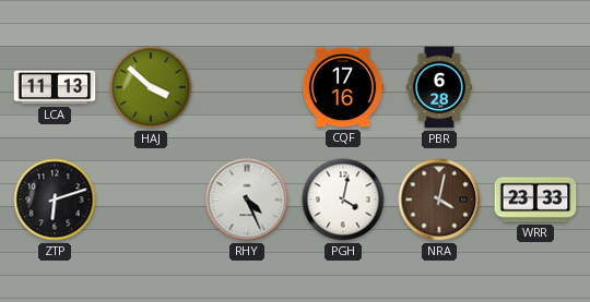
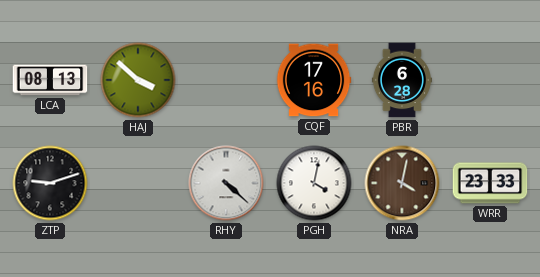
LCA: 11:13 -> 08:13
ZTP: 6:12 -> 9:12
RHY: 4:26 -> 4:22
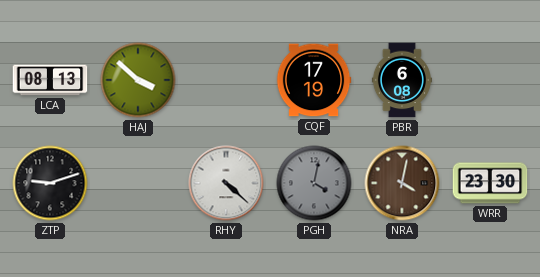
CQF: 17:16 -> 17:19
PBR: 6:28 -> 6:08
PGH dial: white -> grey
WRR: 23:33 -> 23:30
